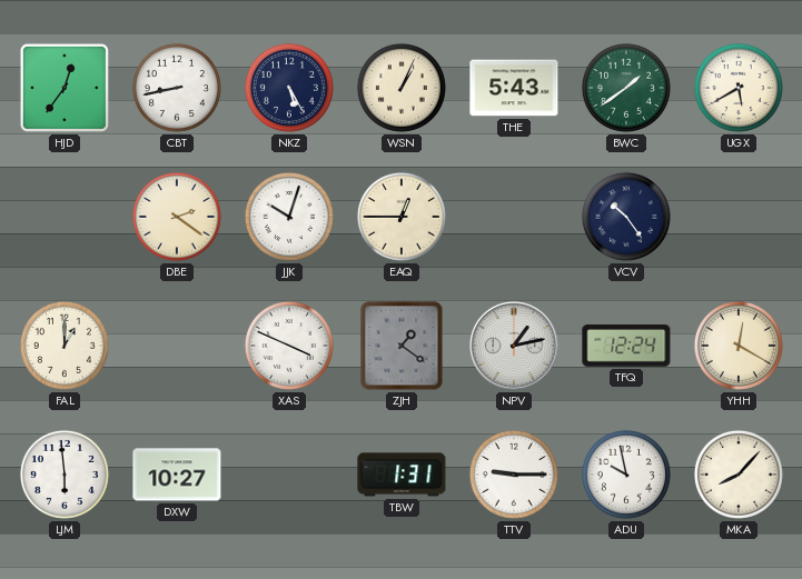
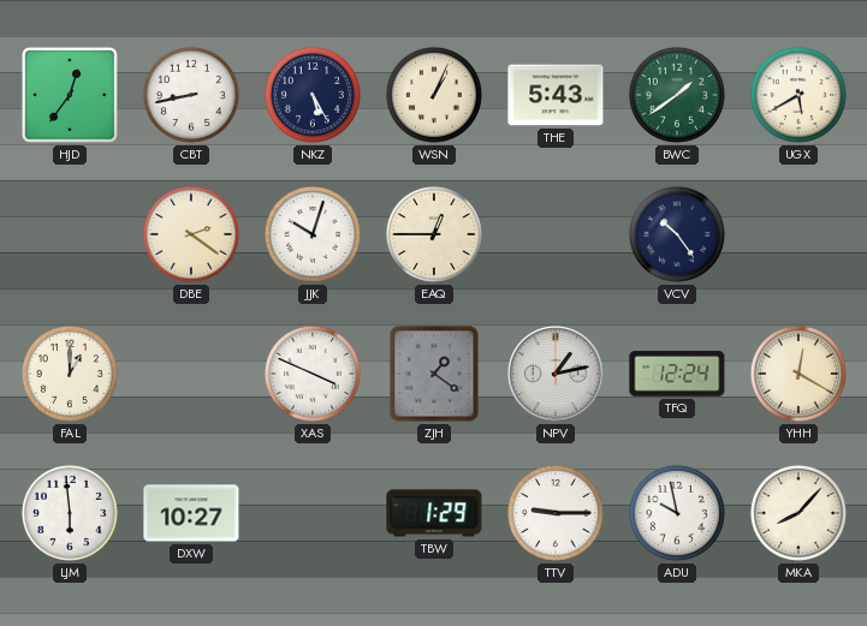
TBW: 1:31 -> 1:29
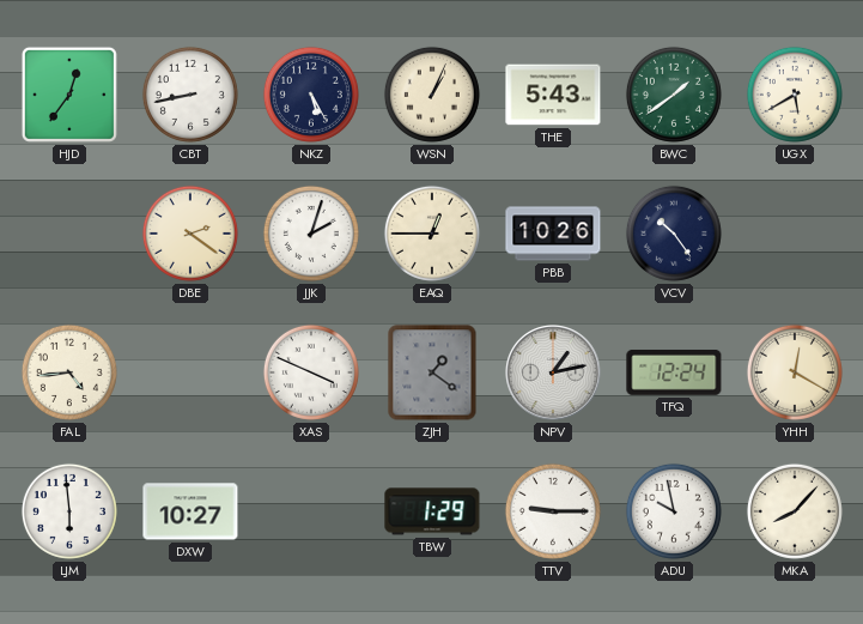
JJK: 10:03 -> 2:03
PBB: none -> 10:26
FAL: 1:00 -> 4:44
